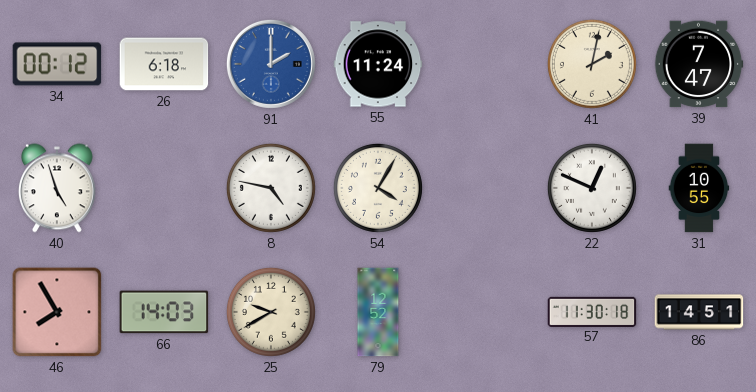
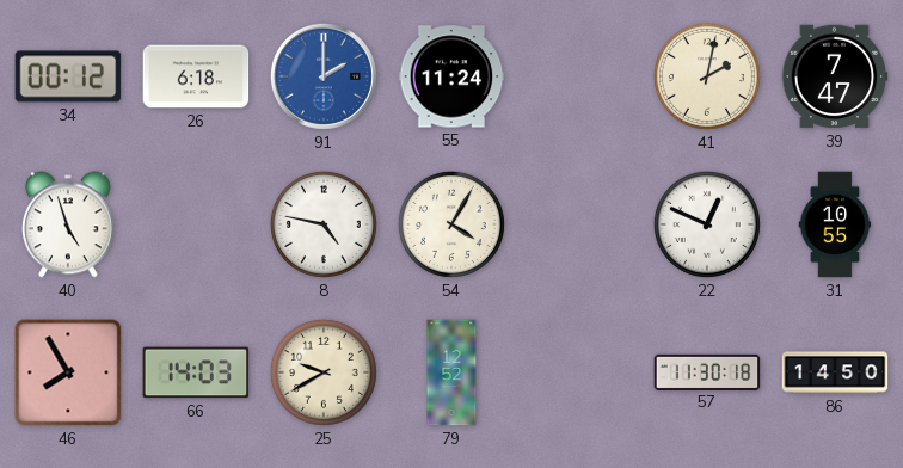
86: 14:51 -> 14:50
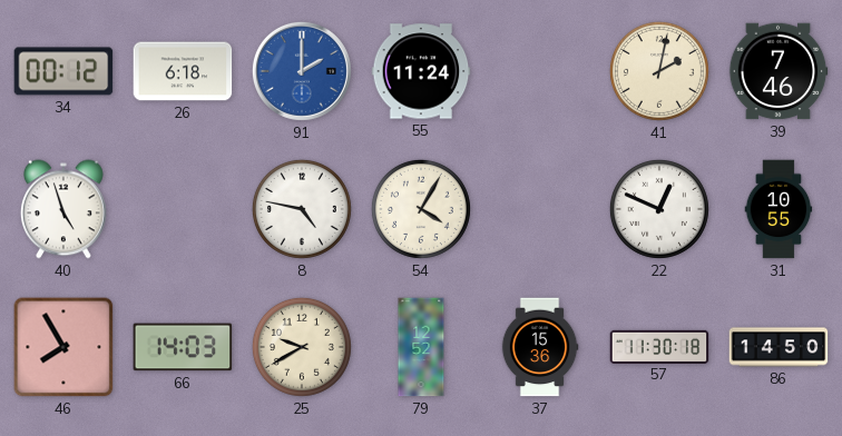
39: 7:47 -> 7:46
37: none -> 15:36
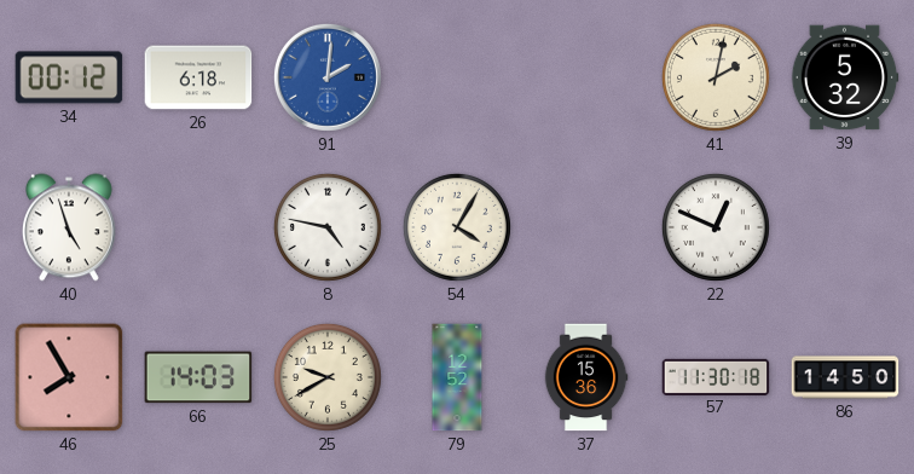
91: 2:00 -> 2:01
55: 11:24 -> none
39: 7:46 -> 5:32
31: 10:55 -> none
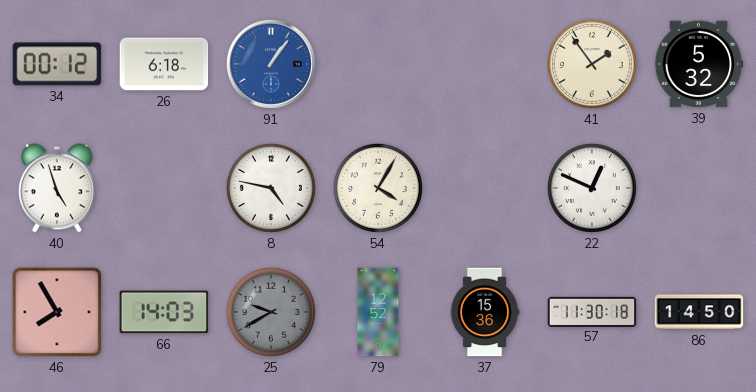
91: 2:01 -> 1:06
41: 2:02 -> 1:54
25 dial: cream -> grey
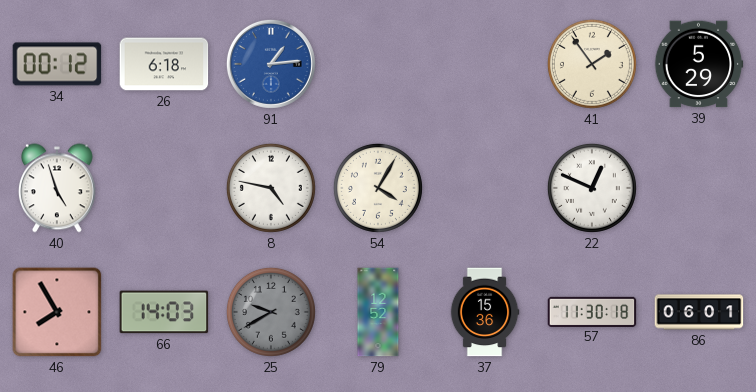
91: 1:06 -> 1:14
39: 5:32 -> 5:29
86: 14:50 -> 06:01
